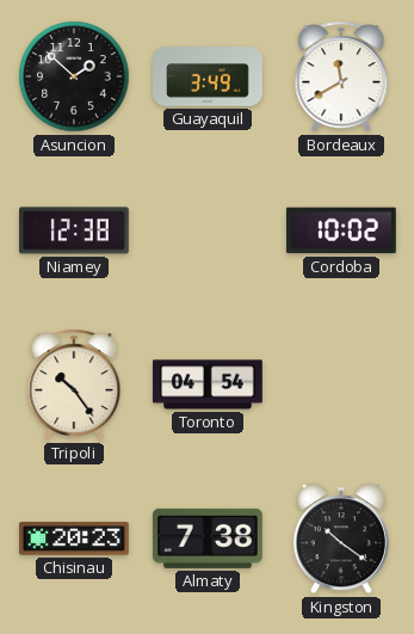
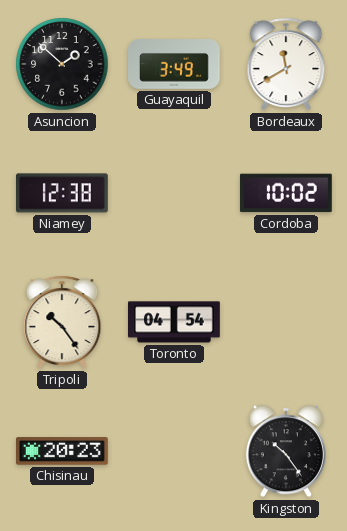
Almaty: 7:38 -> none
Kingston: 10:21 -> 10:24
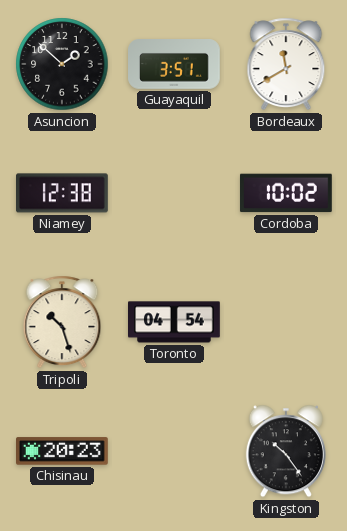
Guayaquil: 3:49 -> 3:51
Tripoli: 10:24 -> 10:27
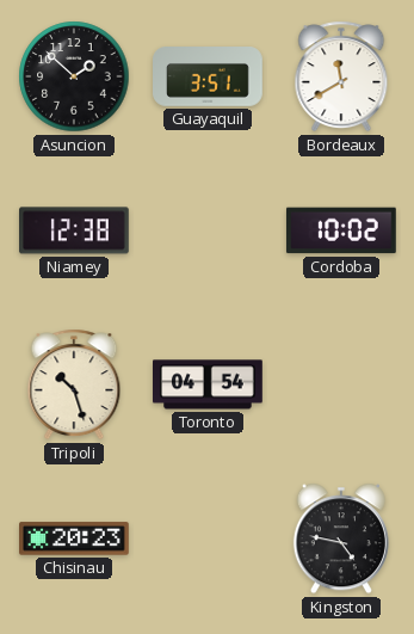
Kingston: 10:24 -> 4:47
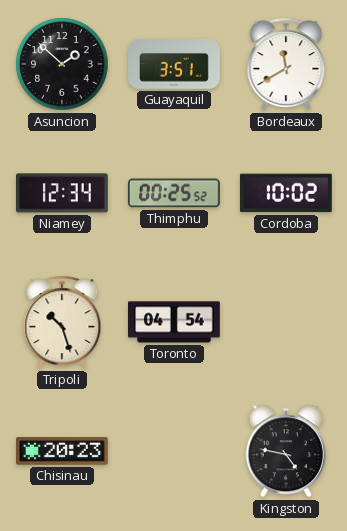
Niamey: 12:38 -> 12:34
Thimphu: none -> 00:25
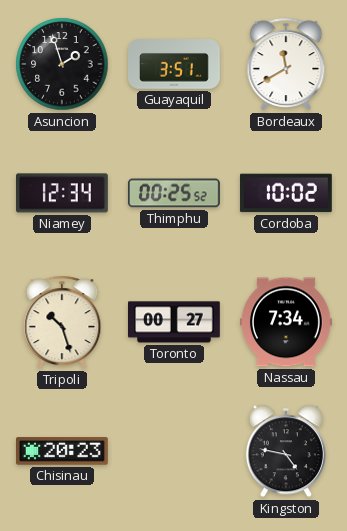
Asuncion: 1:52 -> 1:57
Toronto: 04:54 -> 00:27
Nassau: none -> 7:34
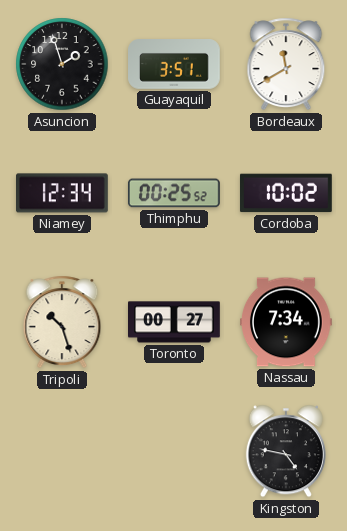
Chisinau: 20:23 -> none
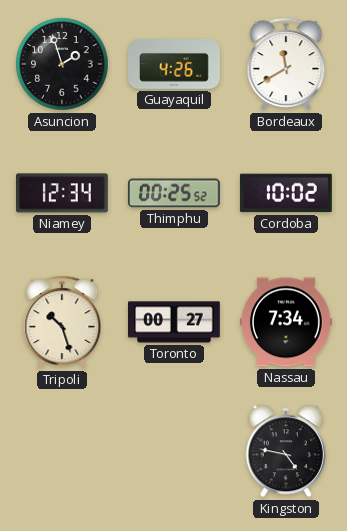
Guayaquil: 3:51 -> 4:26
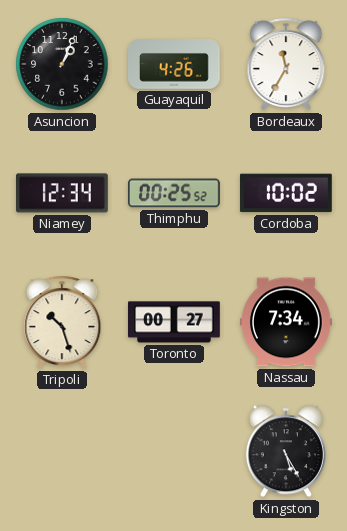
Asuncion: 1:57 -> 1:04
Bordeaux: 11:40 -> 11:35
Kingston: 4:47 -> 5:25
